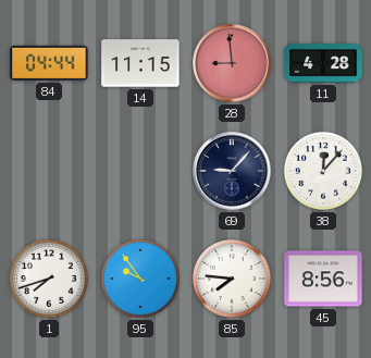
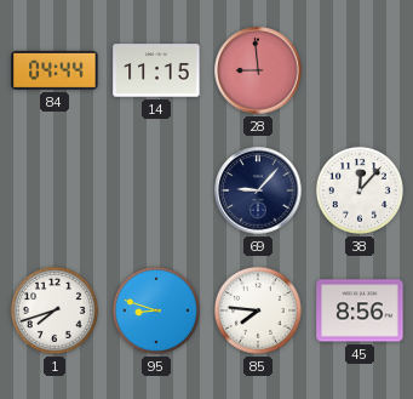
11: 4:28 -> none
95: 9:54 -> 8:48
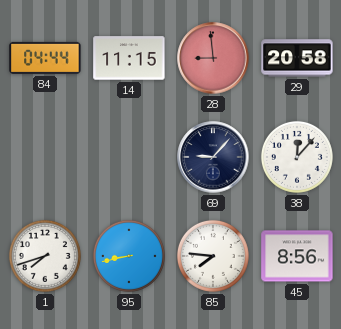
29: none -> 20:58
95: 8:48 -> 8:43
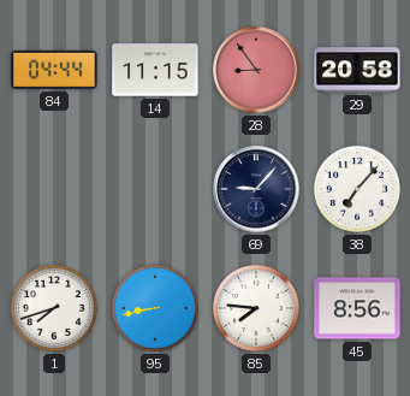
28: 8:59 -> 8:54
38: 12:07 -> 7:07
